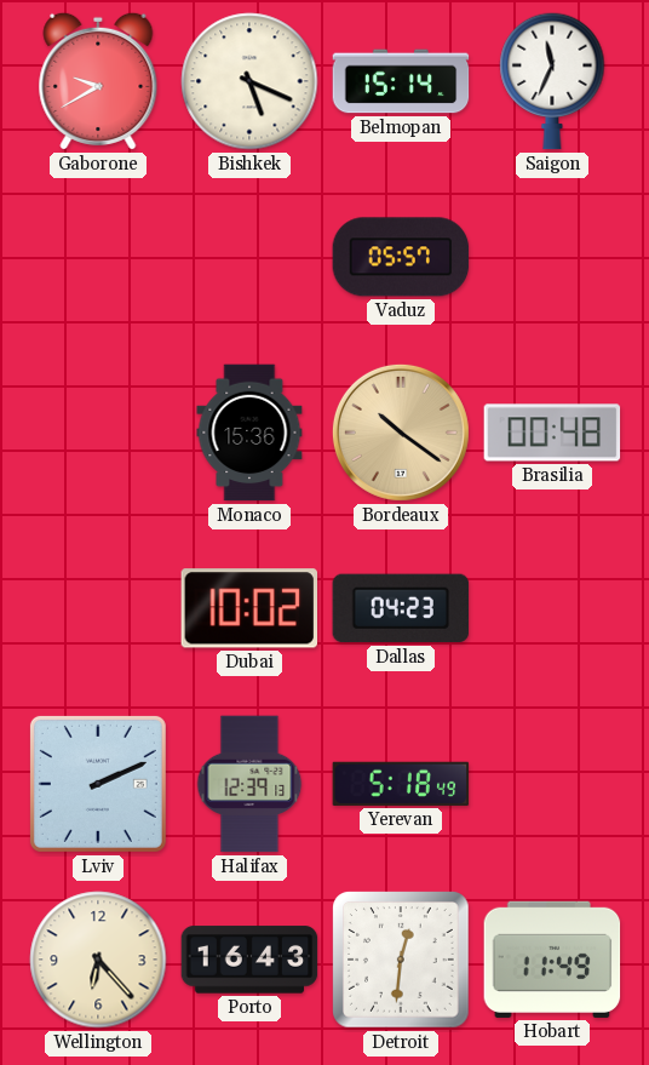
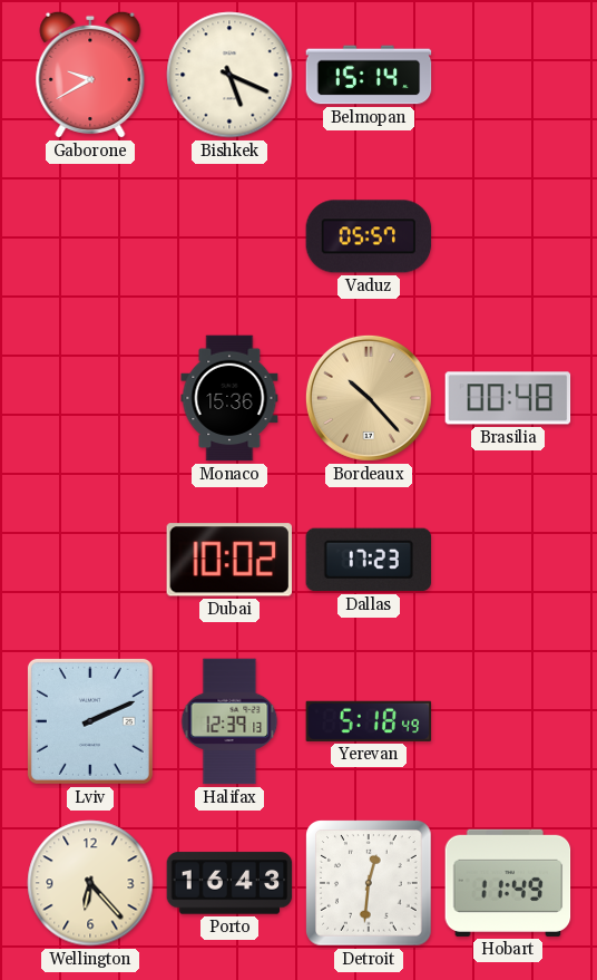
Saigon: 11:34 -> none
Bordeaux: 10:21 -> 10:23
Dallas: 04:23 -> 17:23
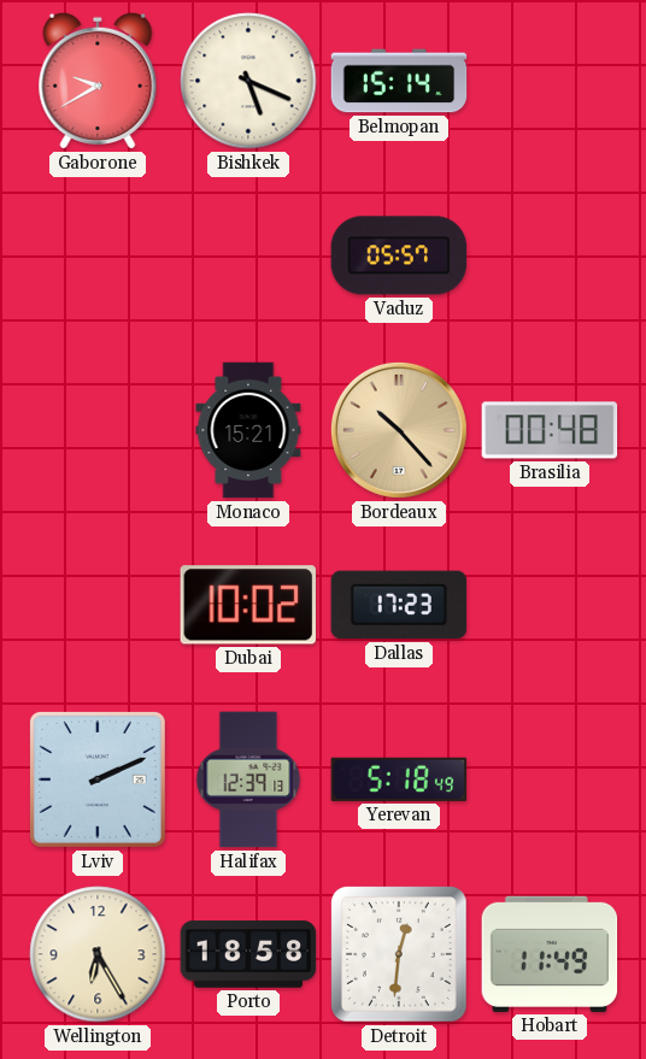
Monaco: 15:36 -> 15:21
Wellington: 6:23 -> 6:25
Porto: 16:43 -> 18:58
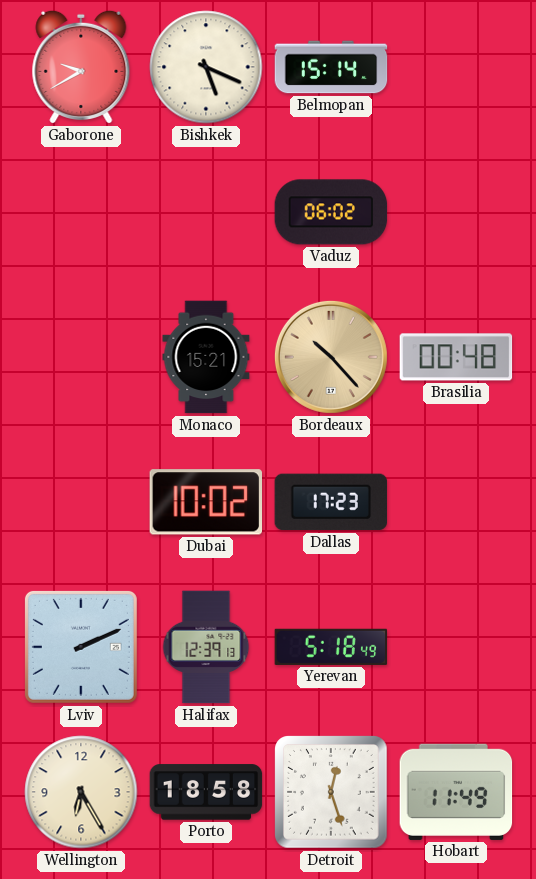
Vaduz: 05:57 -> 06:02
Detroit: 12:31 -> 12:27
